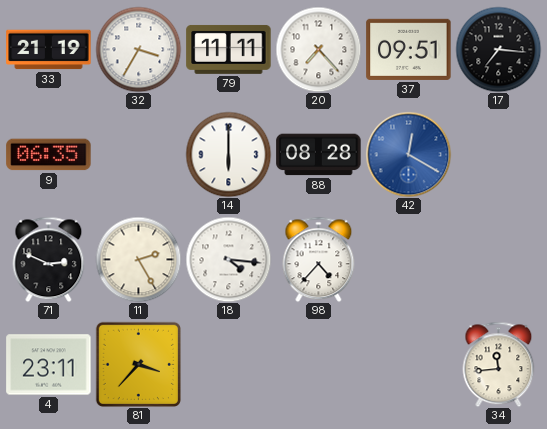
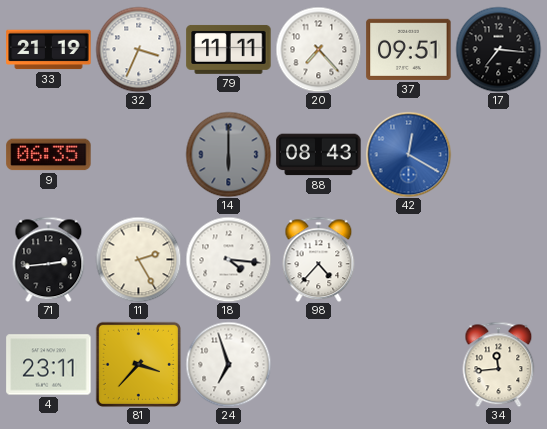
32: 3:35 -> 3:34
14 dial: white -> grey
88: 08:28 -> 08:43
71: 2:49 -> 2:44
24: none -> 6:57
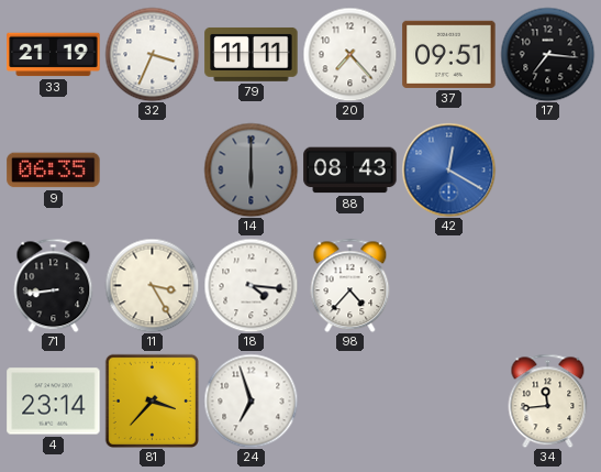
71: 2:44 -> 8:44
11: 2:25 -> 3:25
4: 23:11 -> 23:14
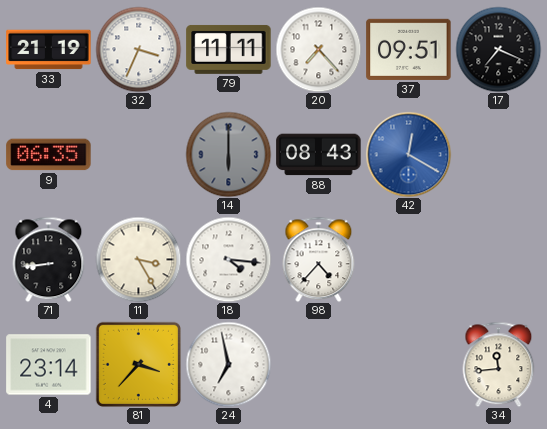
17: 7:16 -> 7:19
24: 6:57 -> 6:58
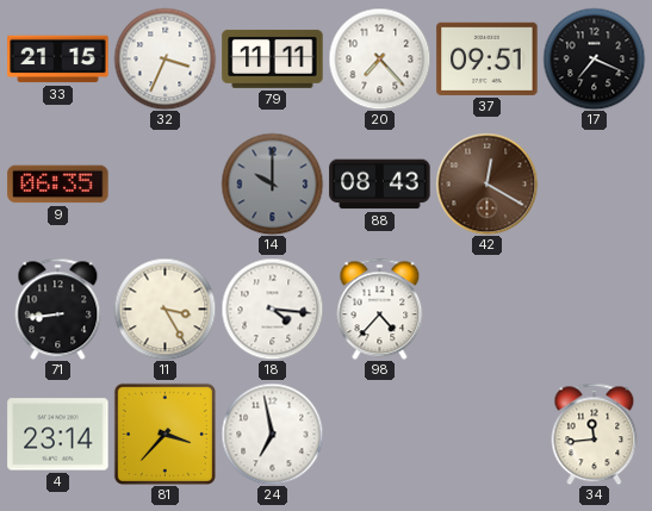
33: 21:19 -> 21:15
14: 6:00 -> 10:00
42 dial: blue -> brown
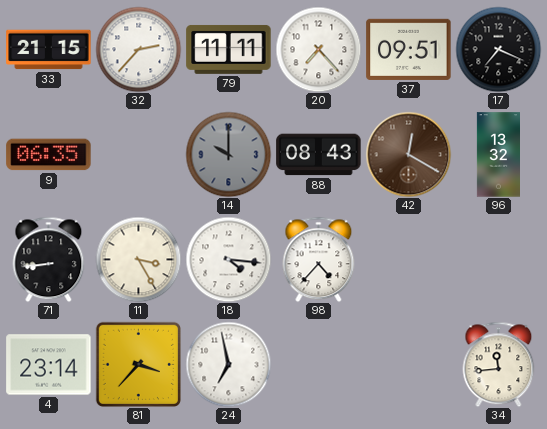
32: 3:34 -> 2:37
96: none -> 13:32
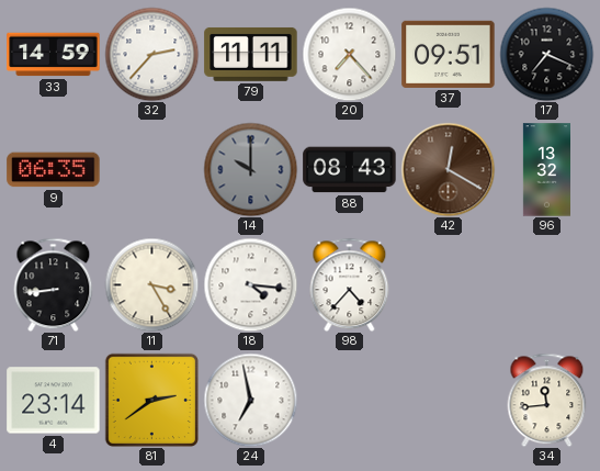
33: 21:15 -> 14:59
81: 3:37 -> 2:39
